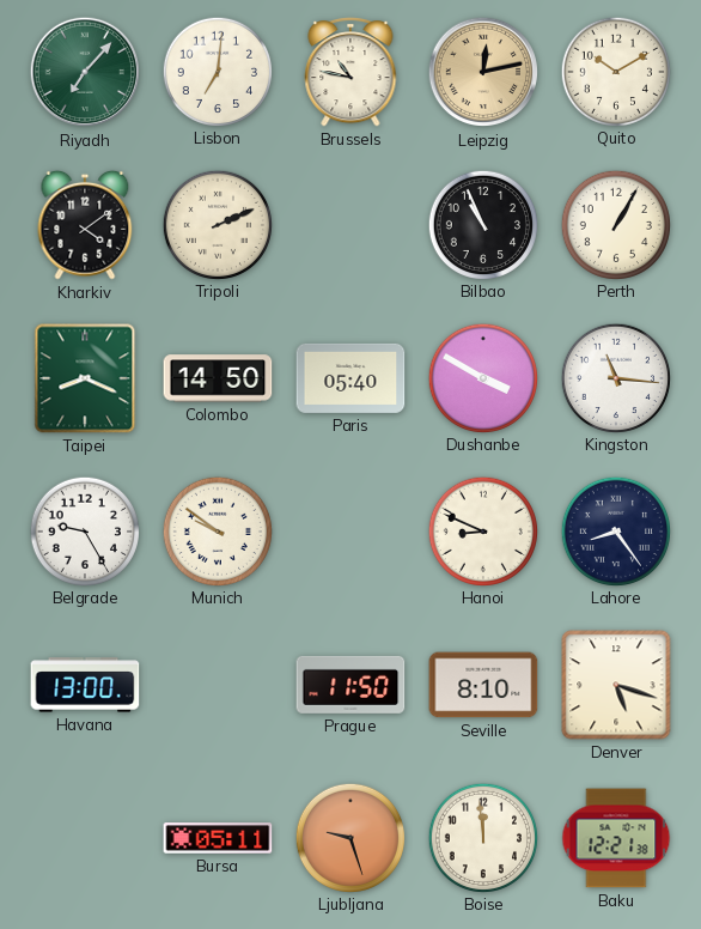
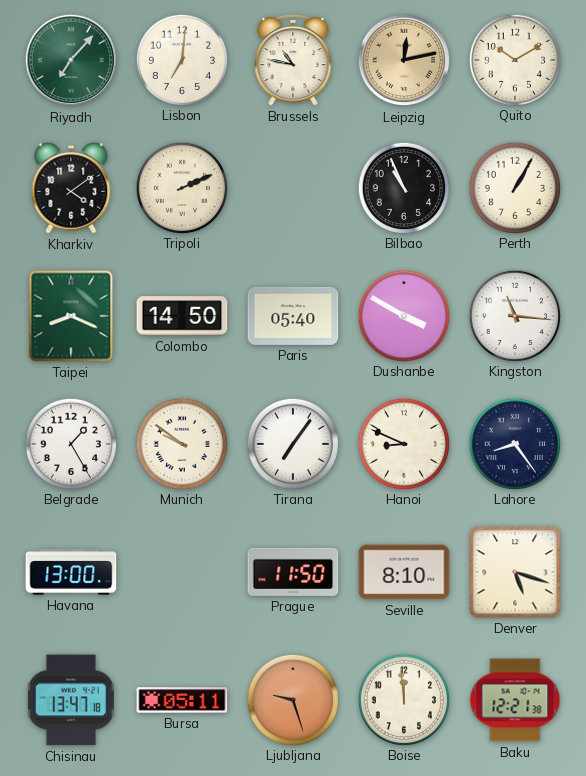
Belgrade: 9:25 -> 1:25
Tirana: none -> 7:06
Chisinau: none -> 13:47
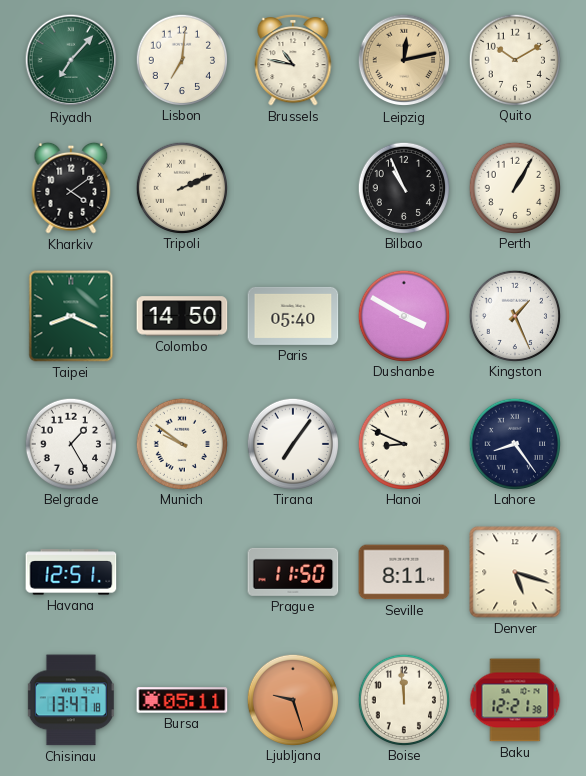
Kingston: 11:16 -> 1:26
Havana: 13:00 -> 12:51
Seville: 8:10 -> 8:11
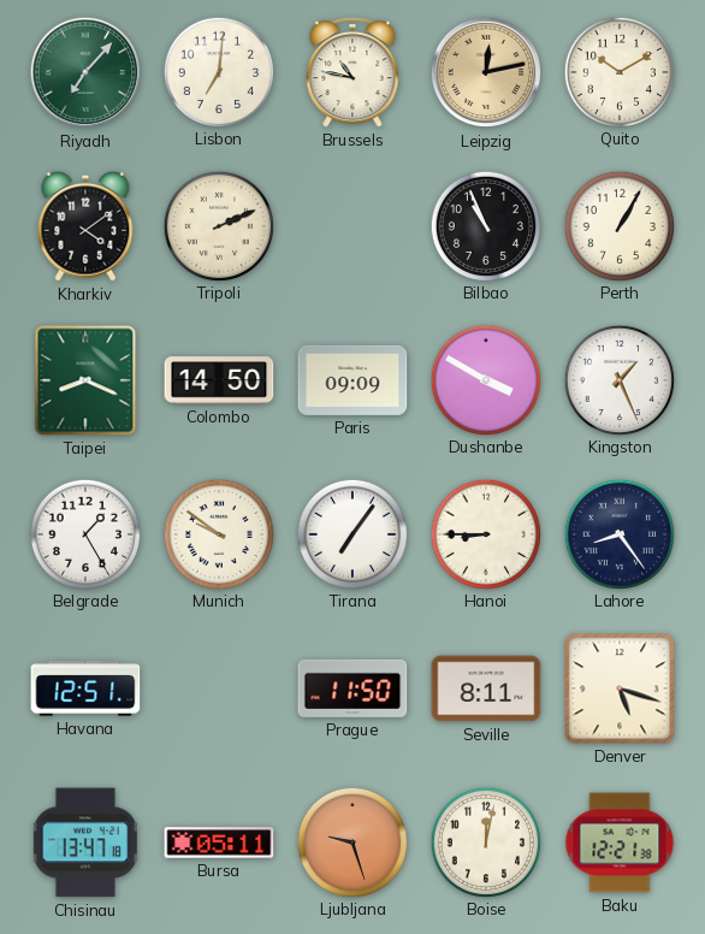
Paris: 05:40 -> 09:09
Hanoi: 8:49 -> 8:45
Boise: 11:59 -> 12:02
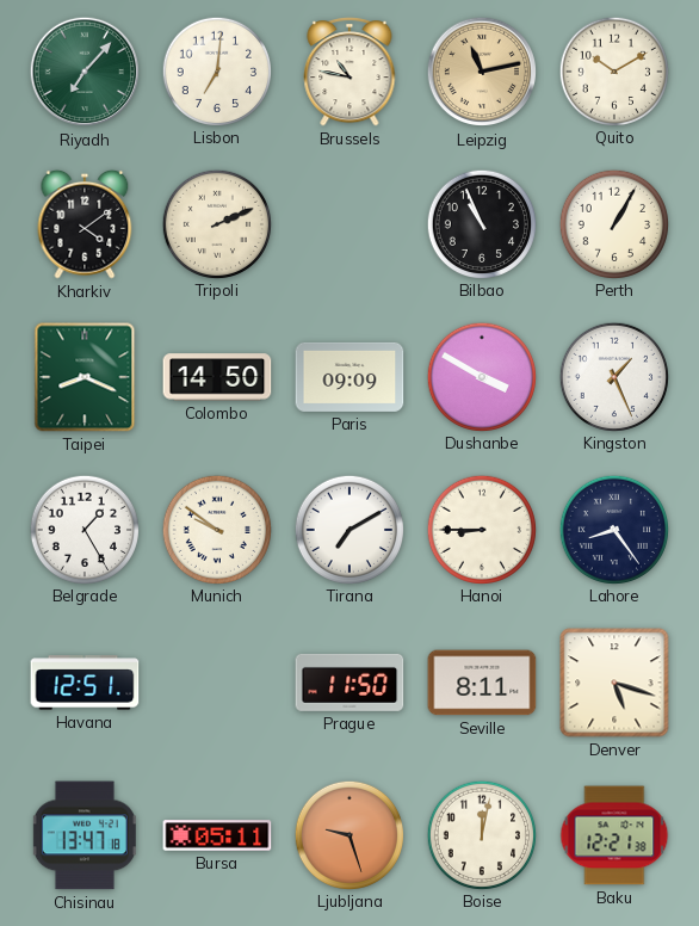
Leipzig: 12:13 -> 11:13
Tirana: 7:06 -> 7:10
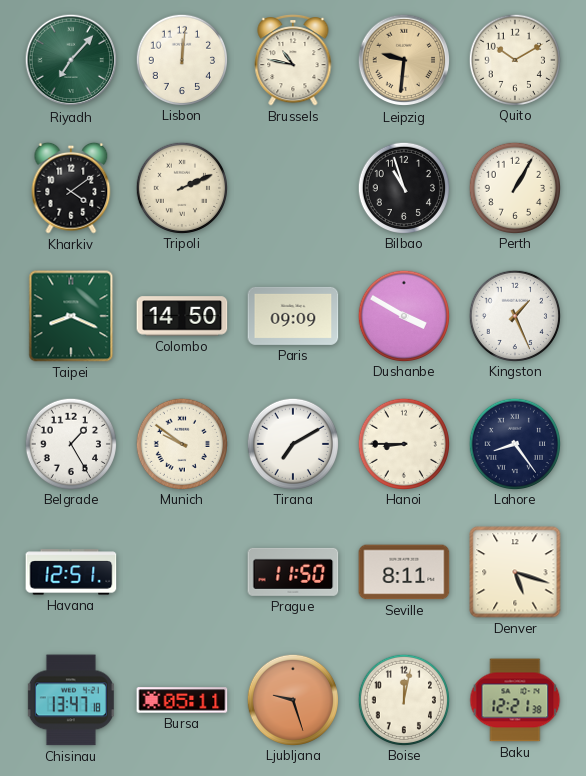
Lisbon: 7:01 -> 12:01
Leipzig: 11:13 -> 9:31
Bilbao: 10:56 -> 10:57
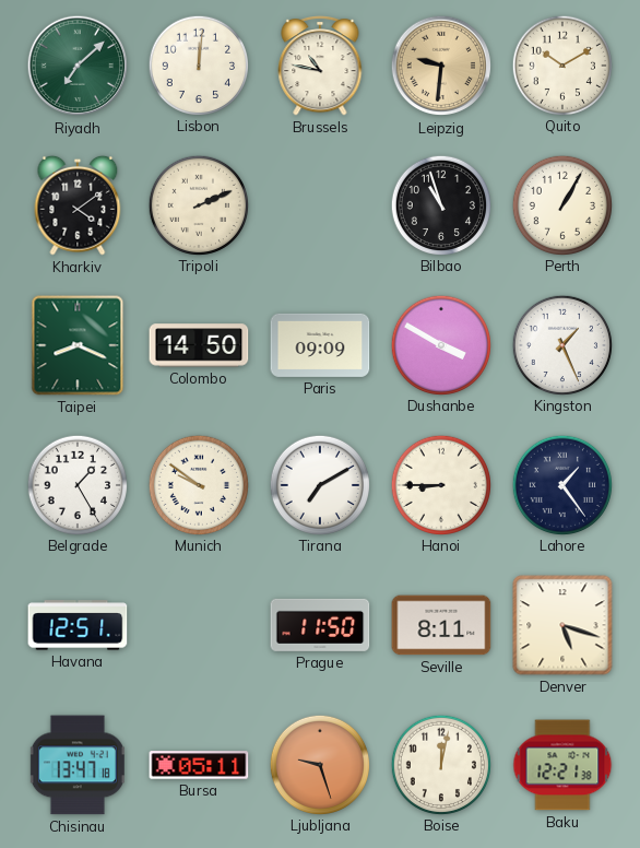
Riyadh: 7:07 -> 7:08
Lahore: 8:24 -> 1:24
